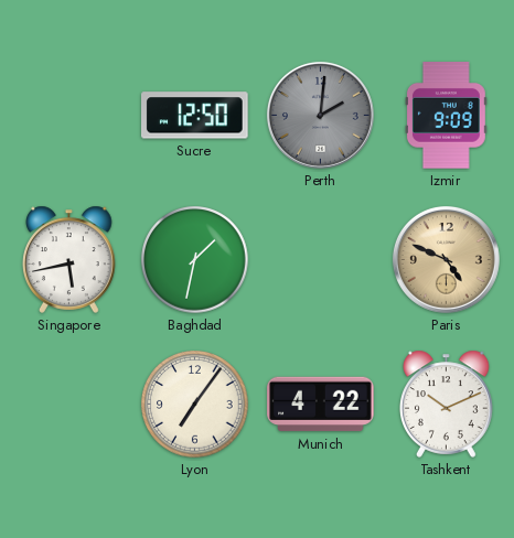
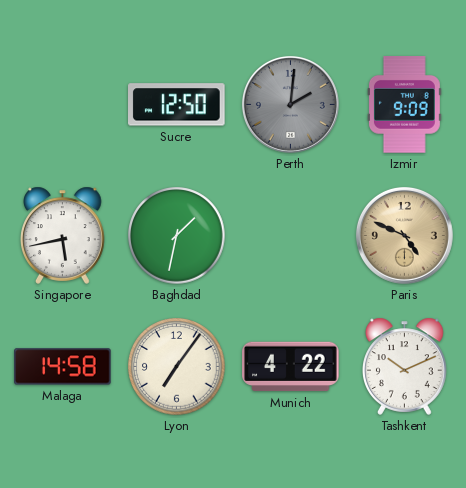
Malaga: none -> 14:58
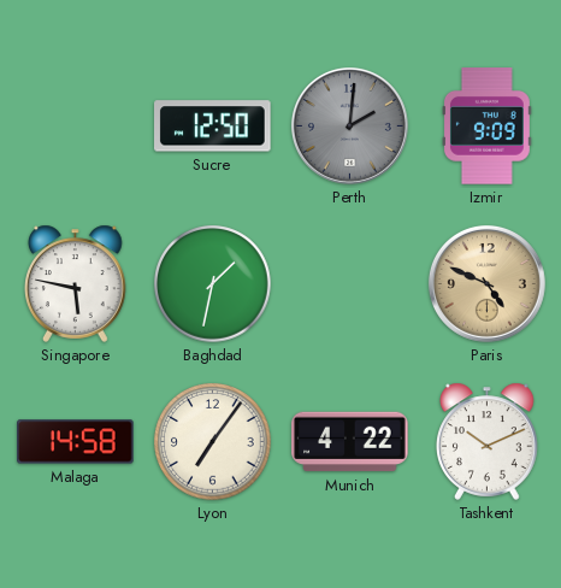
Singapore: 5:43 -> 5:47
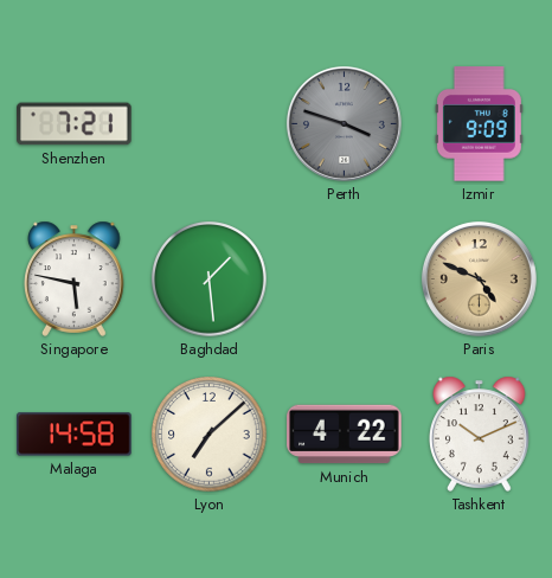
Shenzhen: none -> 7:21
Sucre: 12:50 -> none
Perth: 2:01 -> 3:48
Baghdad: 1:32 -> 1:29
Lyon: 7:06 -> 7:08
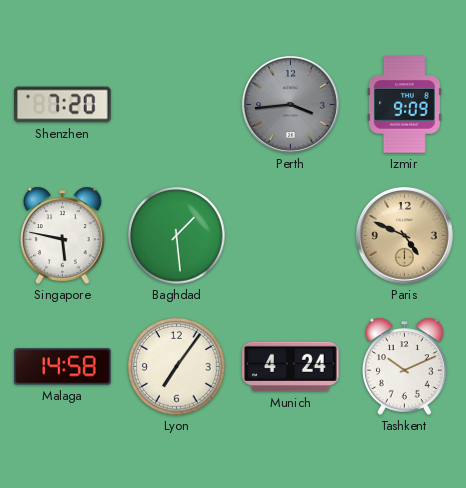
Shenzhen: 7:21 -> 7:20
Perth: 3:48 -> 3:44
Lyon: 7:08 -> 7:06
Munich: 4:22 -> 4:24
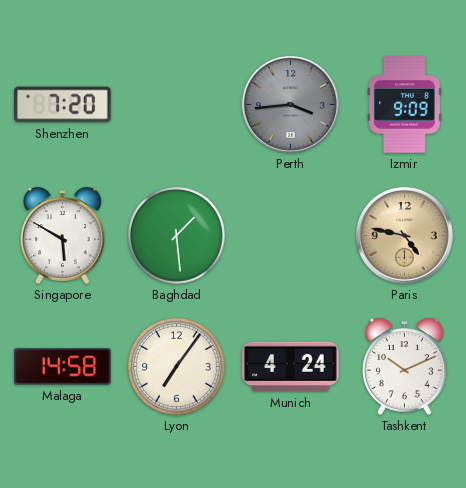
Singapore: 5:47 -> 5:50
Paris: 4:49 -> 4:47
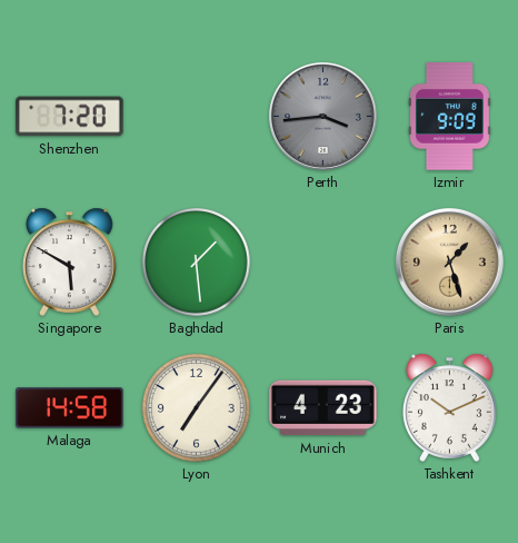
Paris: 4:47 -> 1:27
Munich: 4:24 -> 4:23
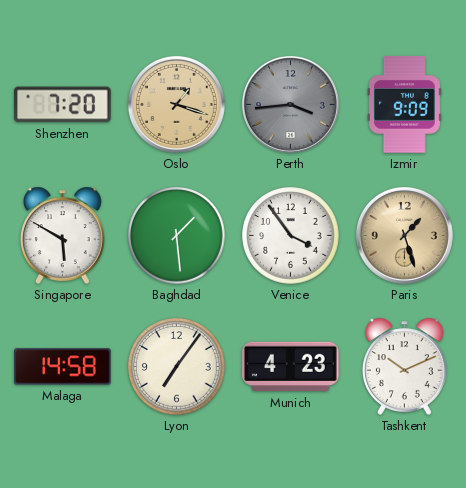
Oslo: none -> 1:18
Venice: none -> 3:54
